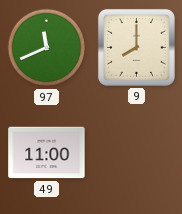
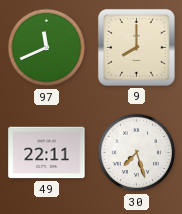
49: 11:00 -> 22:11
30: none -> 7:27
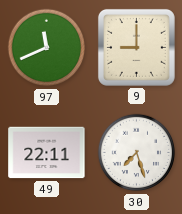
9: 8:00 -> 9:00
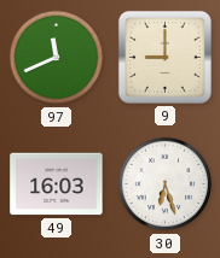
49: 22:11 -> 16:03
30: 7:27 -> 6:27
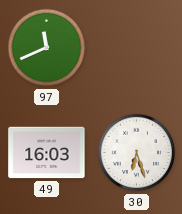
9: 9:00 -> none
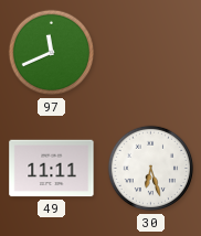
49: 16:03 -> 11:11
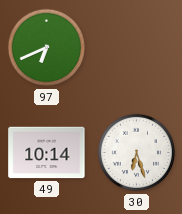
97: 11:41 -> 6:41
49: 11:11 -> 10:14
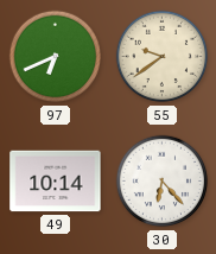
55: none -> 9:39
30: 6:27 -> 6:23
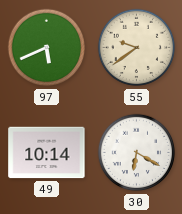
97: 6:41 -> 5:41
30: 6:23 -> 6:20
